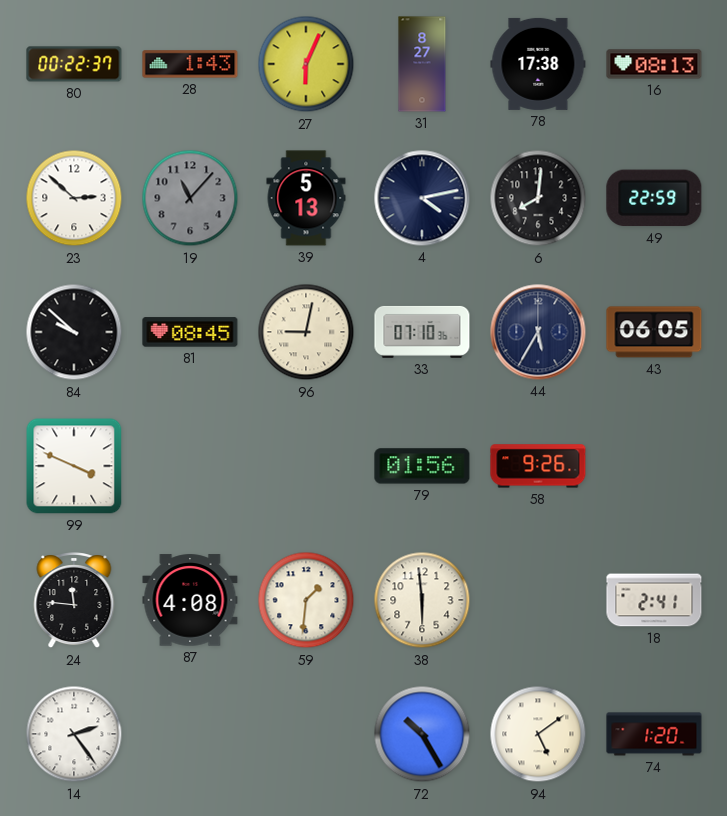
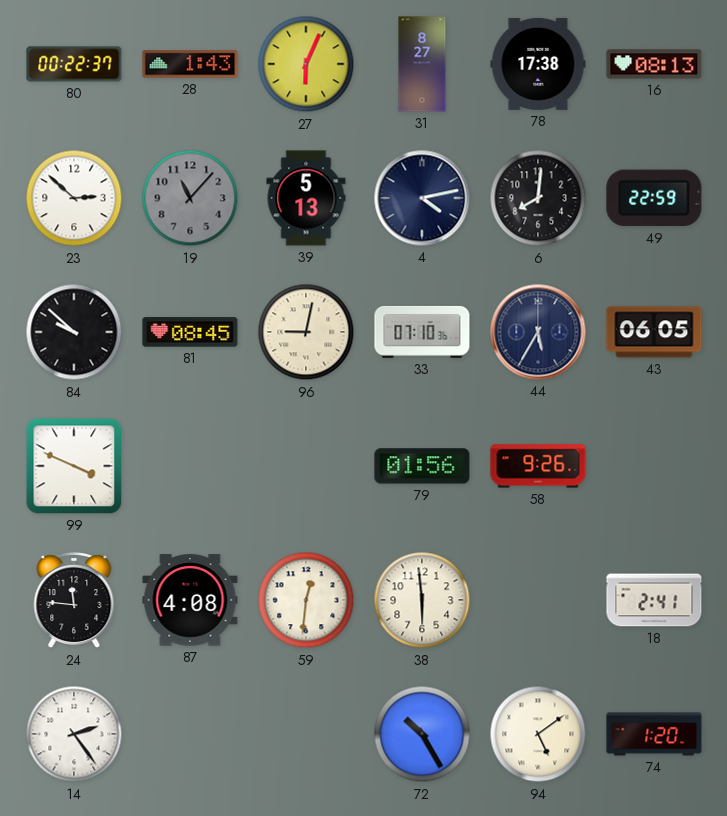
59: 1:31 -> 12:31
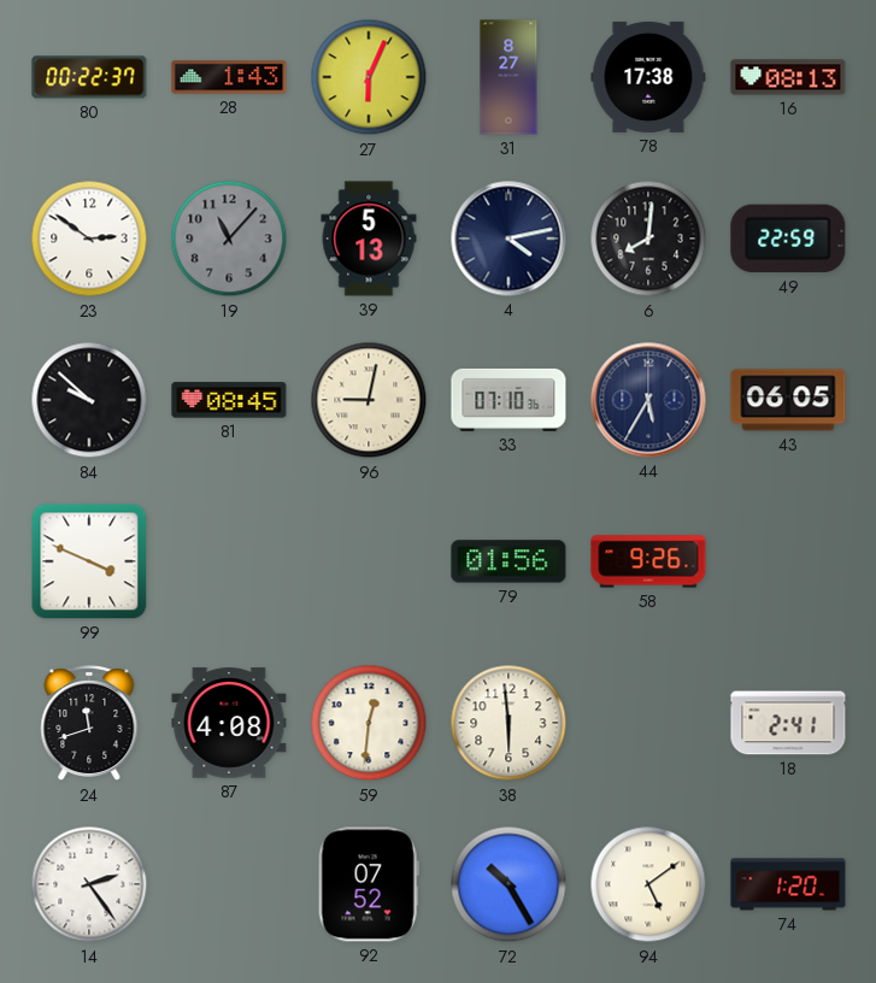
23: 2:52 -> 2:51
24: 11:46 -> 11:42
92: none -> 07:52
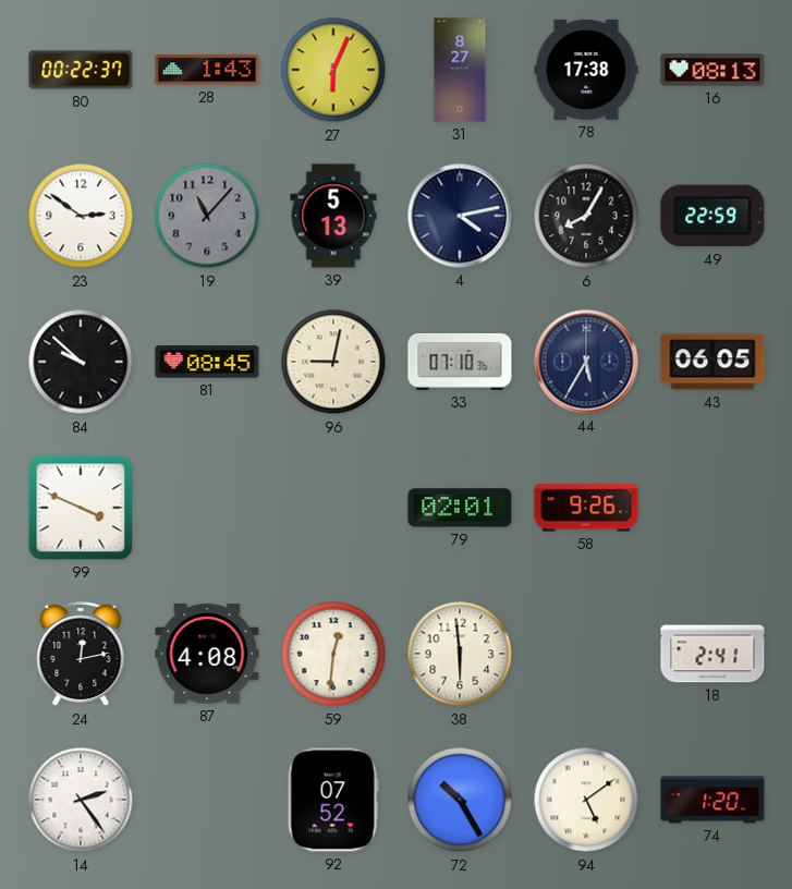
6: 8:01 -> 8:05
79: 01:56 -> 02:01
24: 11:42 -> 12:13
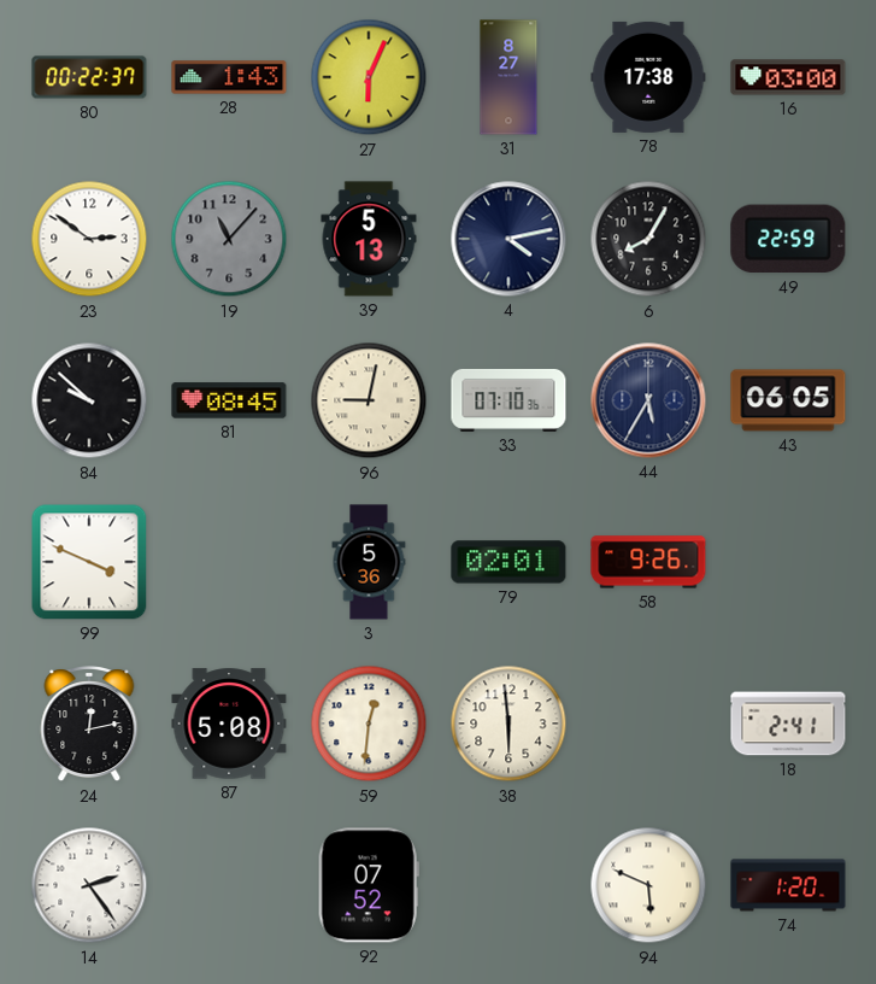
16: 08:13 -> 03:00
3: none -> 5:36
87: 4:08 -> 5:08
72: 10:25 -> none
94: 5:09 -> 5:49
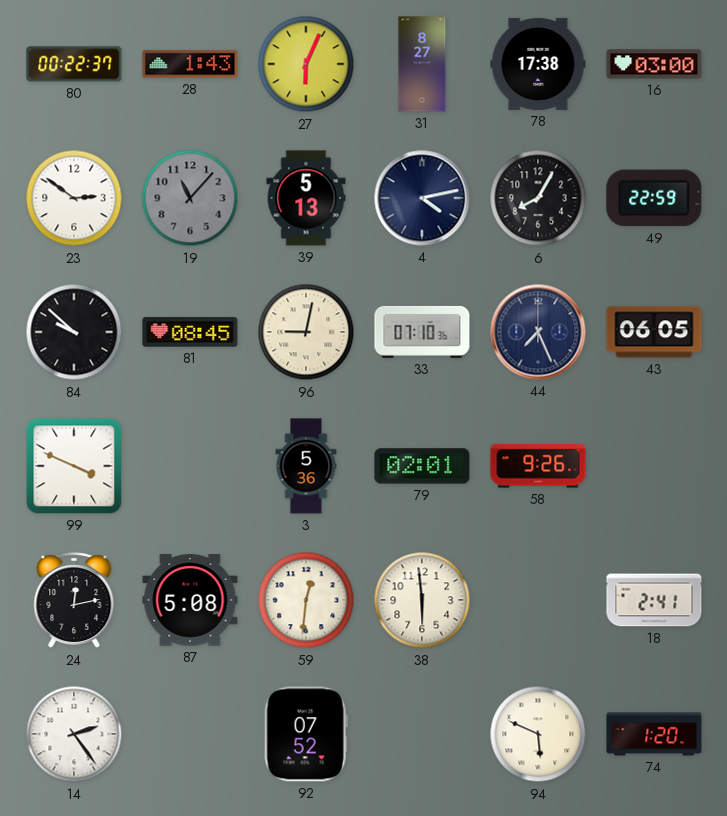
44: 5:35 -> 7:26
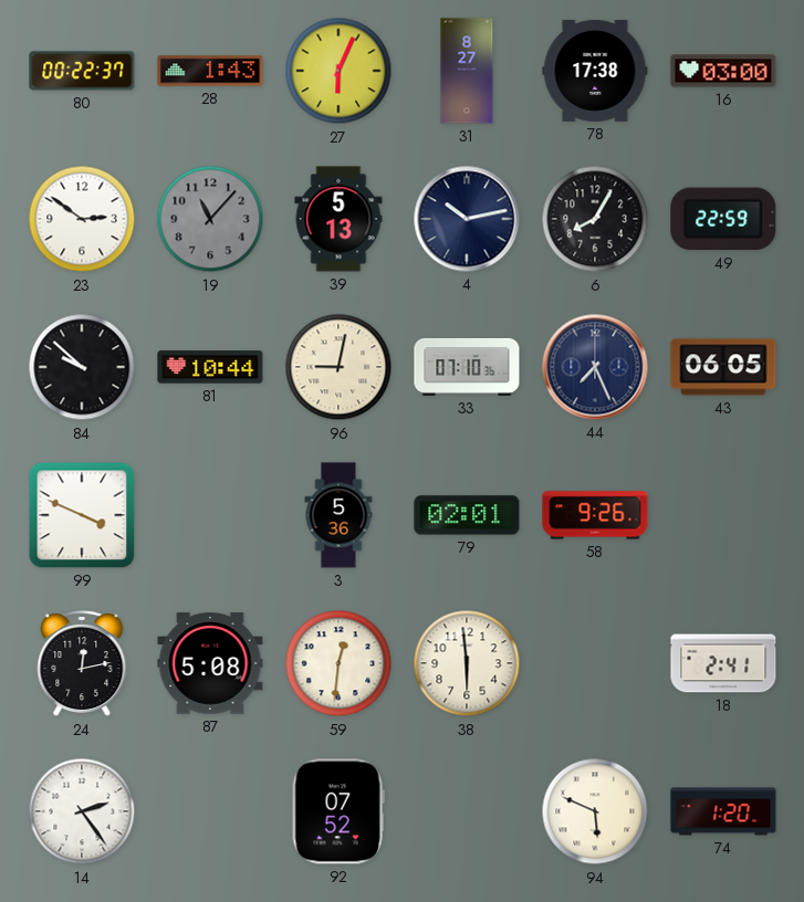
4: 4:13 -> 10:13
81: 08:45 -> 10:44
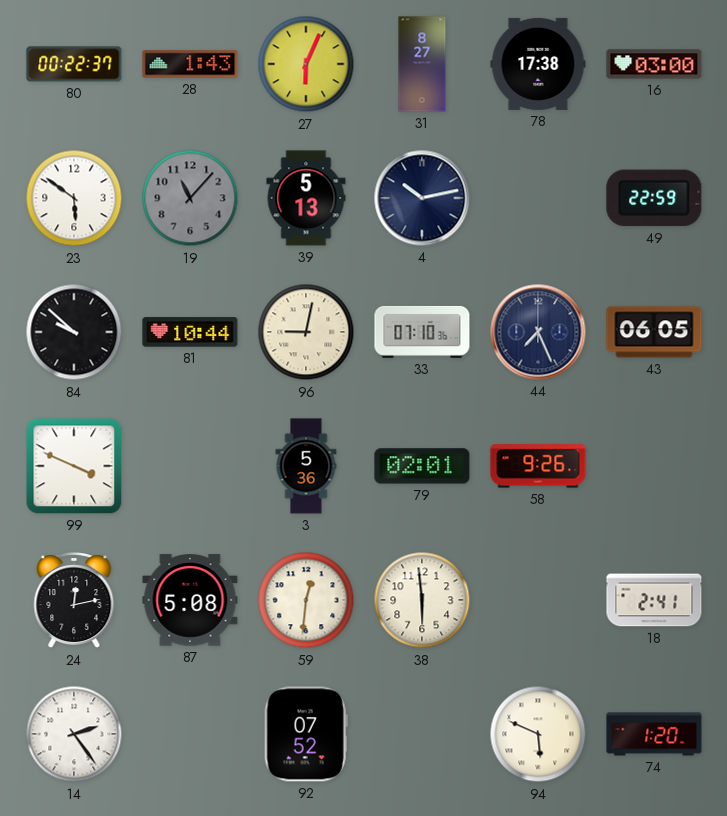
23: 2:51 -> 5:51
6: 8:05 -> none
